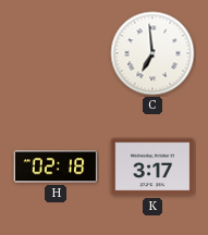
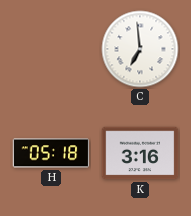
H: 02:18 -> 05:18
K: 3:17 -> 3:16
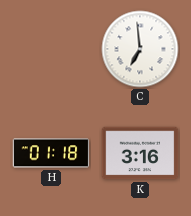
H: 05:18 -> 01:18
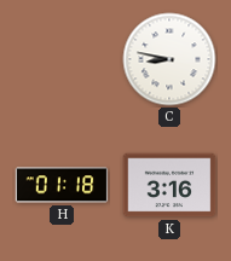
C: 6:59 -> 8:47
